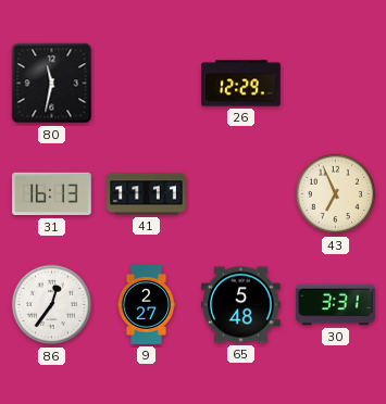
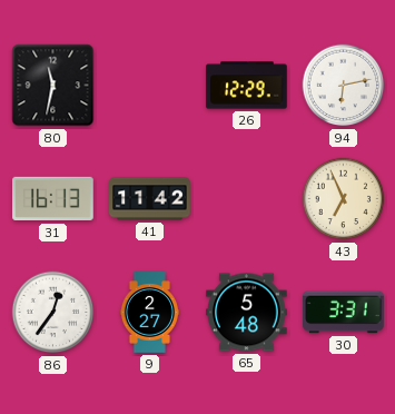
94: none -> 6:13
41: 11:11 -> 11:42
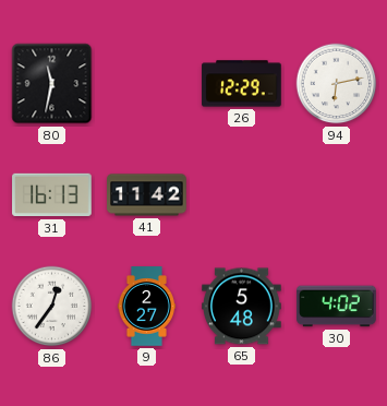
43: 6:56 -> none
30: 3:31 -> 4:02
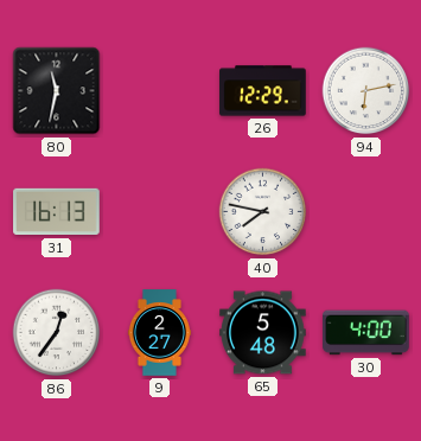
41: 11:42 -> none
40: none -> 7:47
30: 4:02 -> 4:00
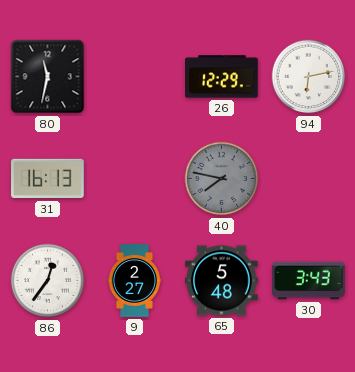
40 dial: white -> grey
30: 4:00 -> 3:43
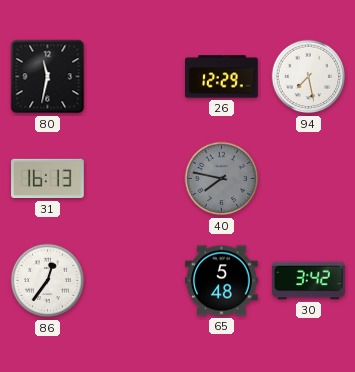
94: 6:13 -> 7:28
9: 2:27 -> none
30: 3:43 -> 3:42
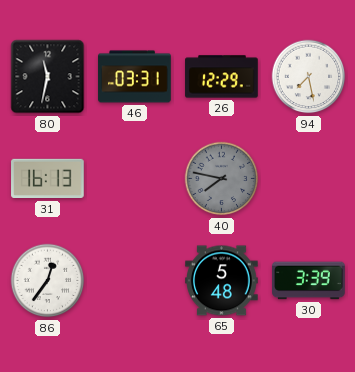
46: none -> 03:31
30: 3:42 -> 3:39
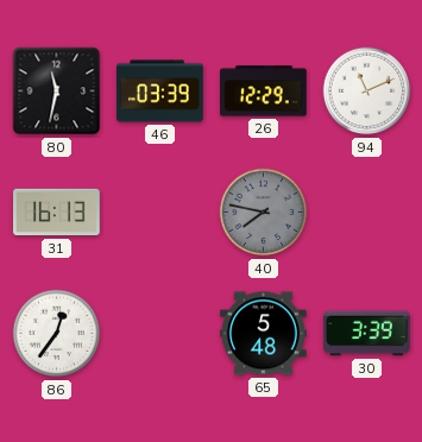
46: 03:31 -> 03:39
94: 7:28 -> 11:11
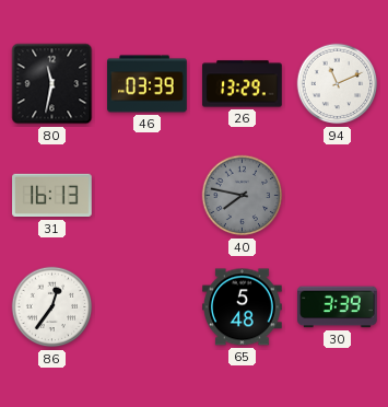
26: 12:29 -> 13:29
